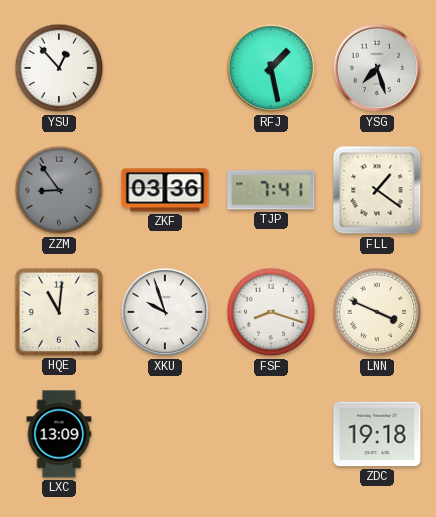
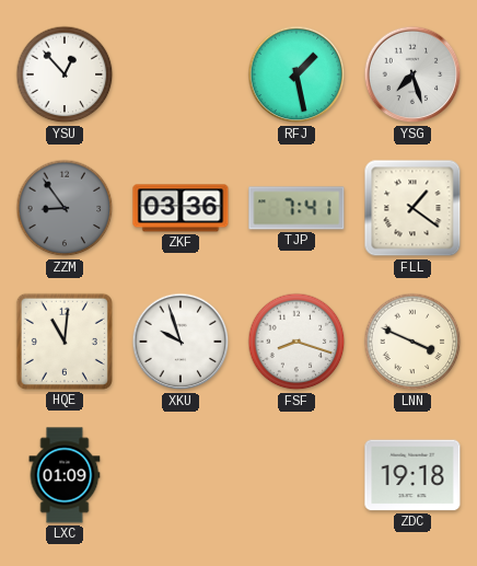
LXC: 13:09 -> 01:09
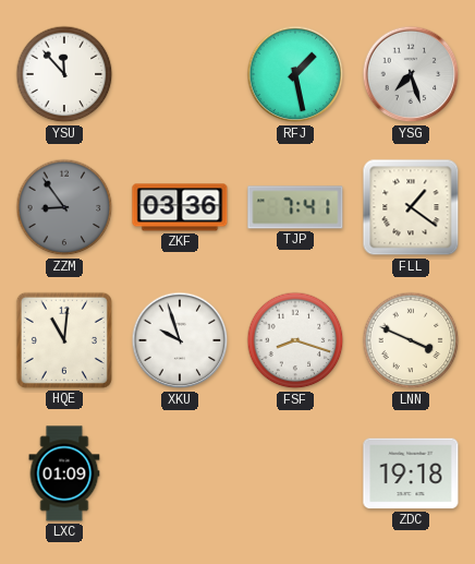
YSU: 12:53 -> 11:53
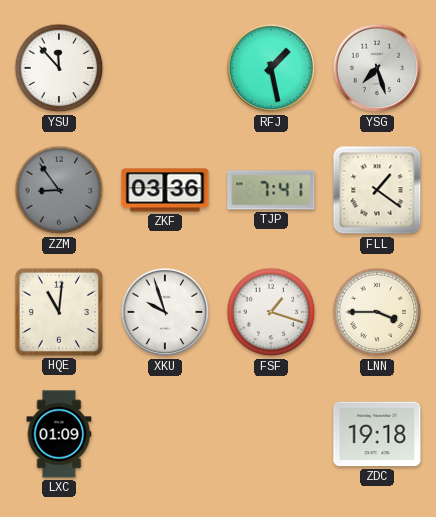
FSF: 8:18 -> 1:18
LNN: 3:49 -> 3:45
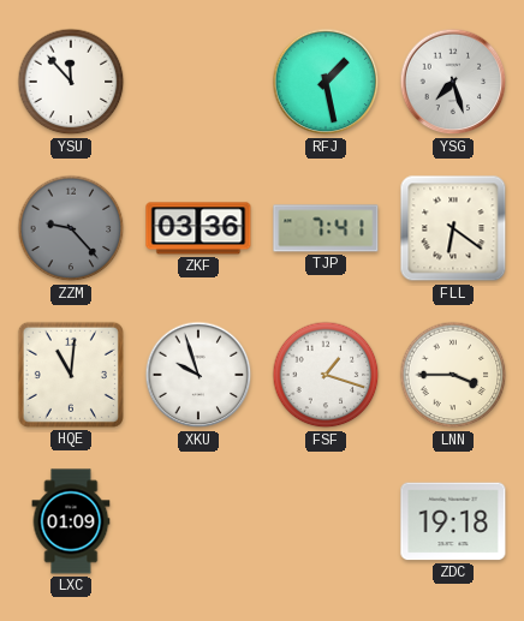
ZZM: 8:54 -> 9:23
FLL: 1:21 -> 6:21
